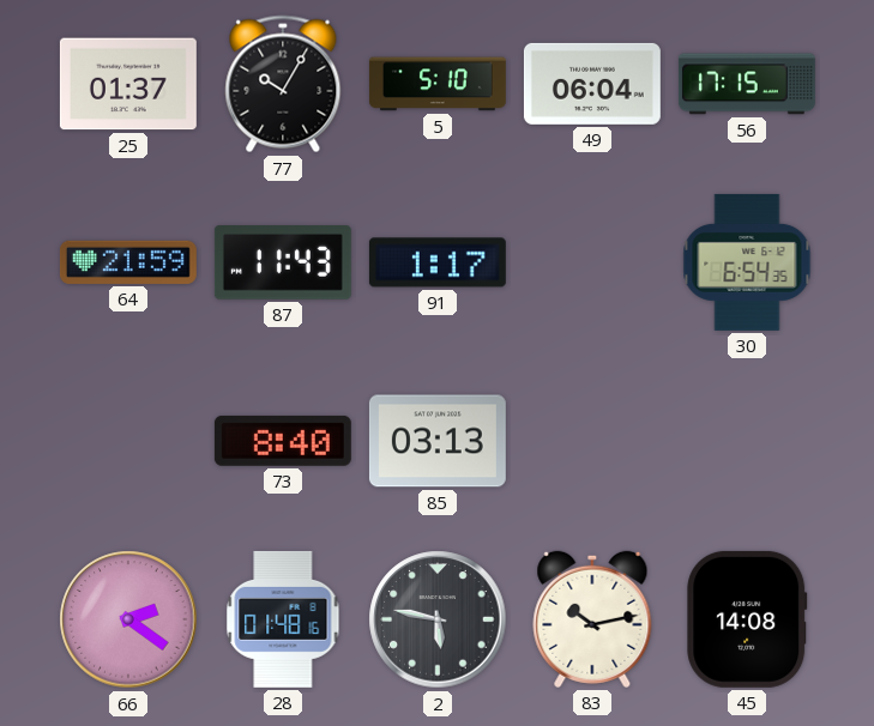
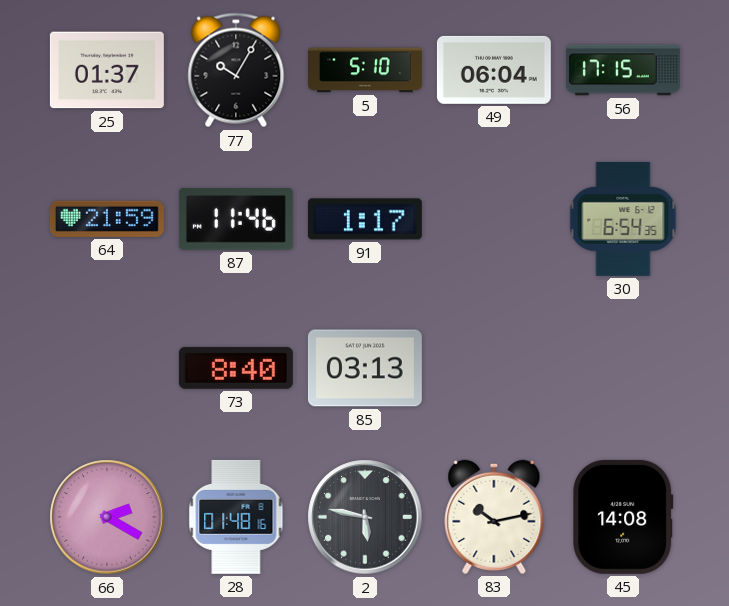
87: 11:43 -> 11:46
66: 2:21 -> 2:20
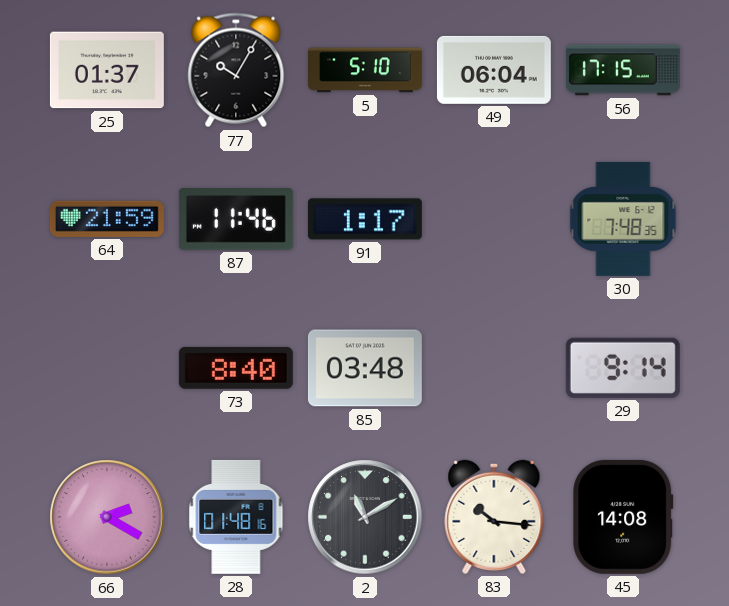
30: 6:54 -> 7:48
85: 03:13 -> 03:48
29: none -> 9:14
2: 5:47 -> 11:10
83: 10:13 -> 10:16
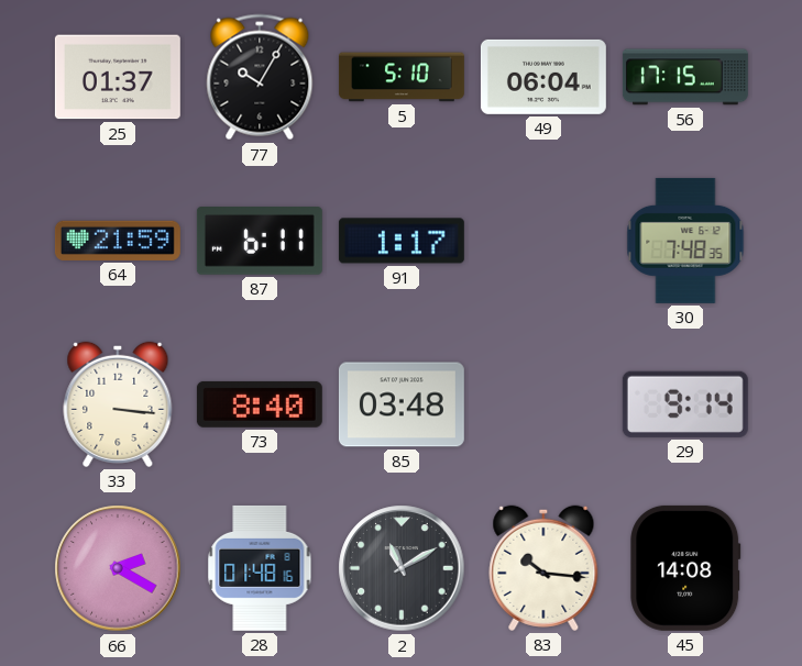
87: 11:46 -> 6:11
33: none -> 3:16
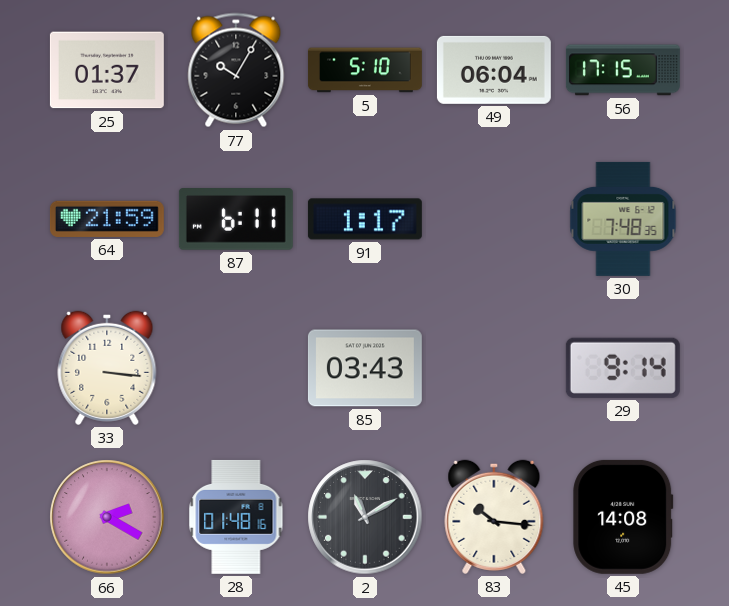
73: 8:40 -> none
85: 03:48 -> 03:43
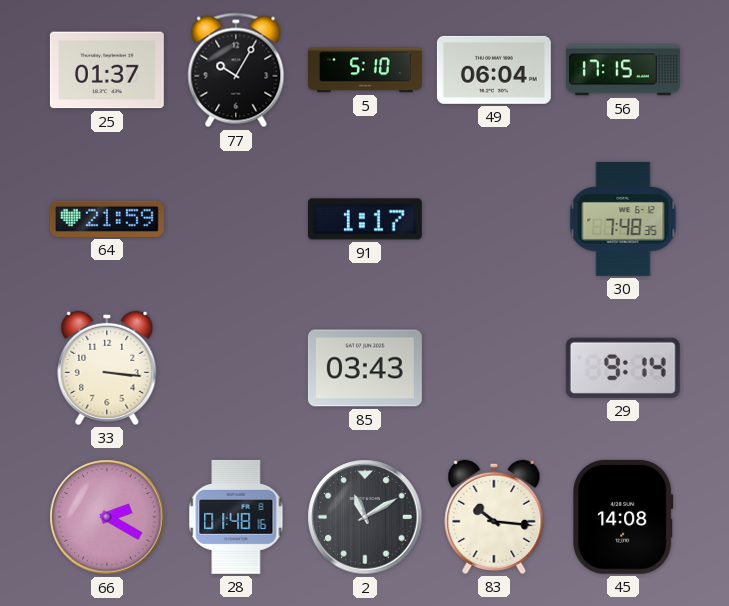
87: 6:11 -> none
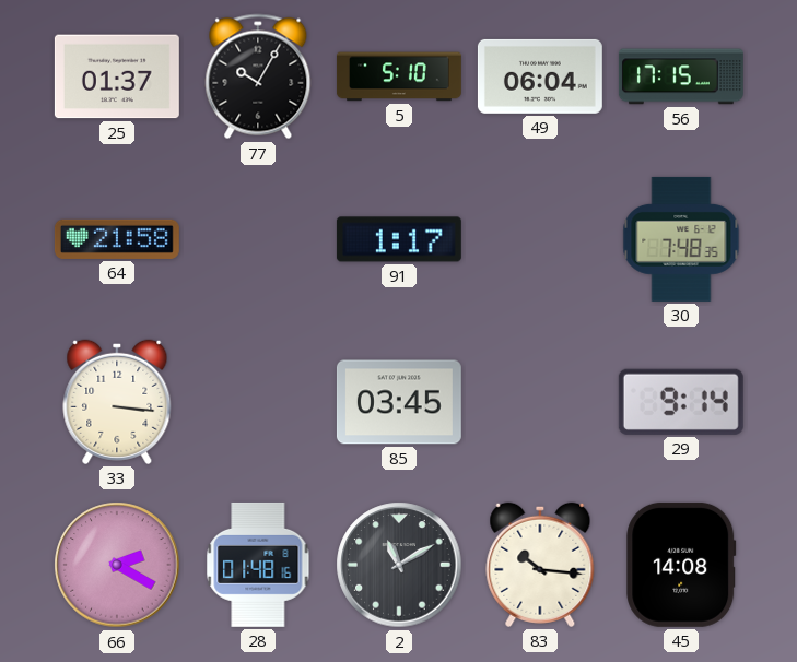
64: 21:59 -> 21:58
85: 03:43 -> 03:45
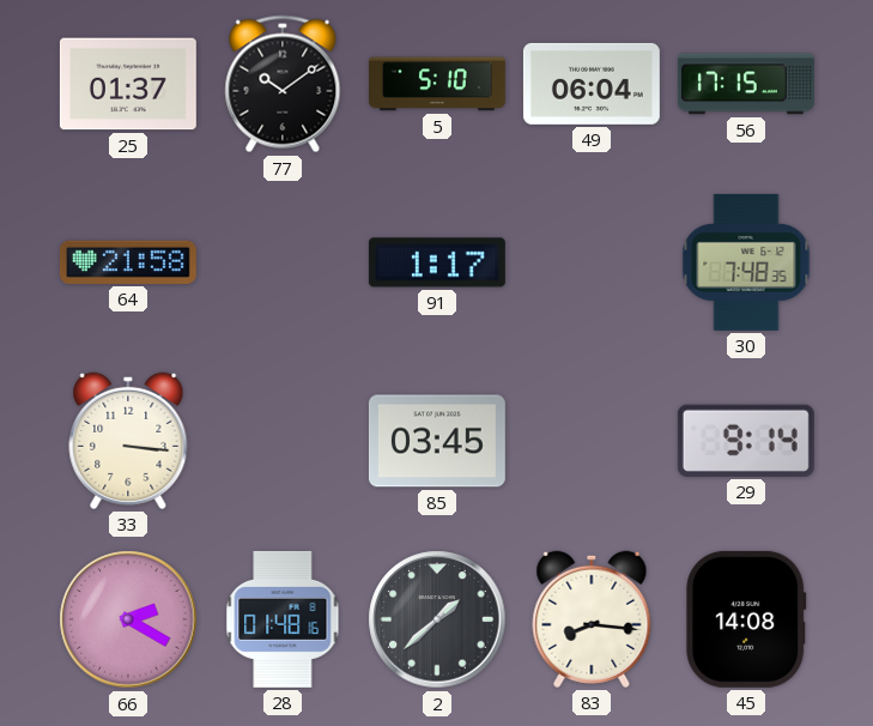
77: 10:05 -> 10:09
2: 11:10 -> 1:38
83: 10:16 -> 8:16
